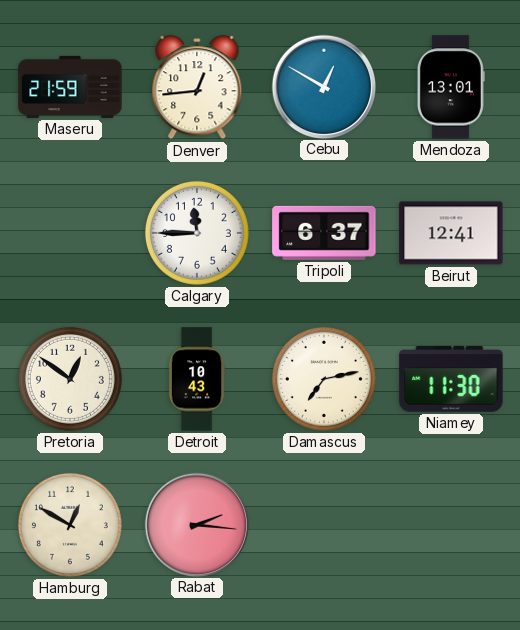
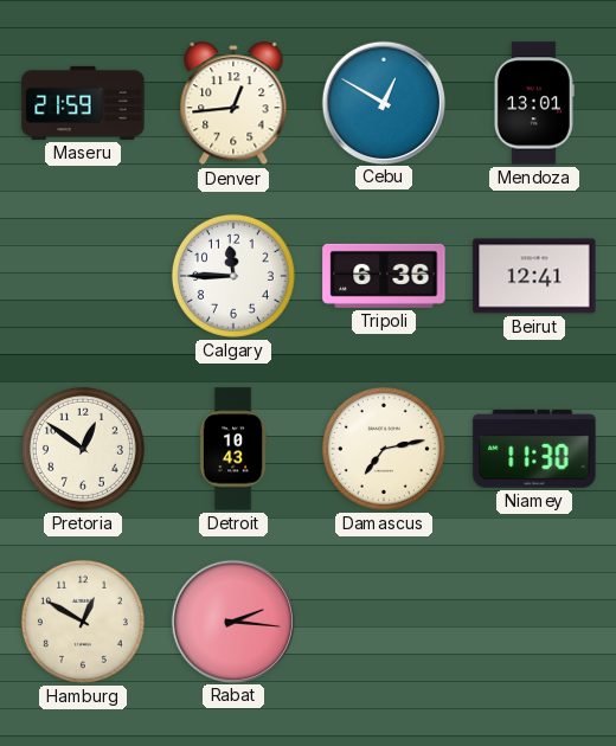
Tripoli: 6:37 -> 6:36
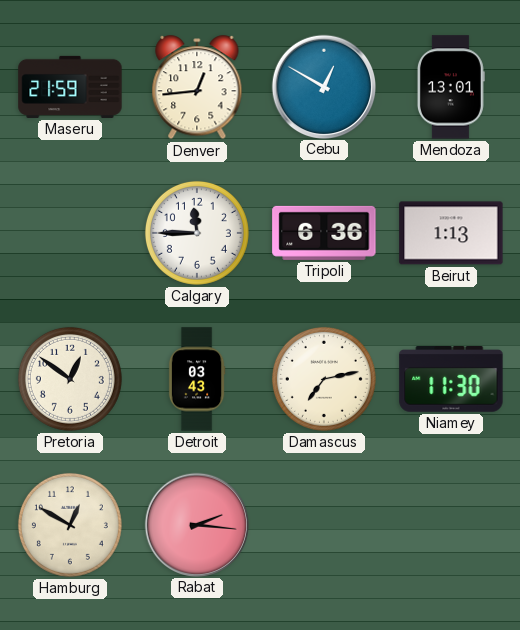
Beirut: 12:41 -> 1:13
Detroit: 10:43 -> 03:43
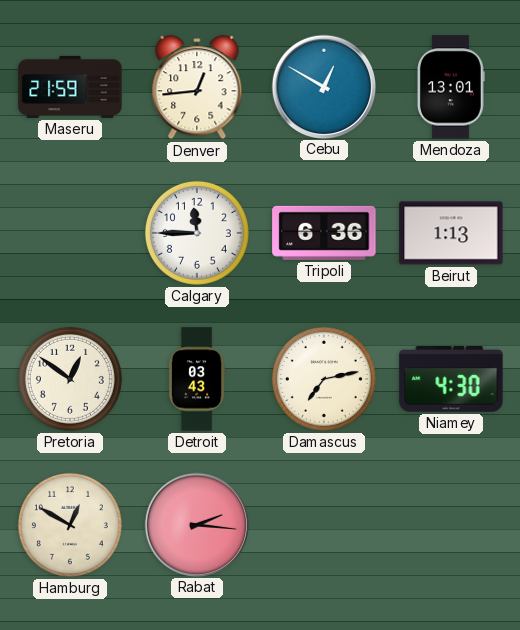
Niamey: 11:30 -> 4:30
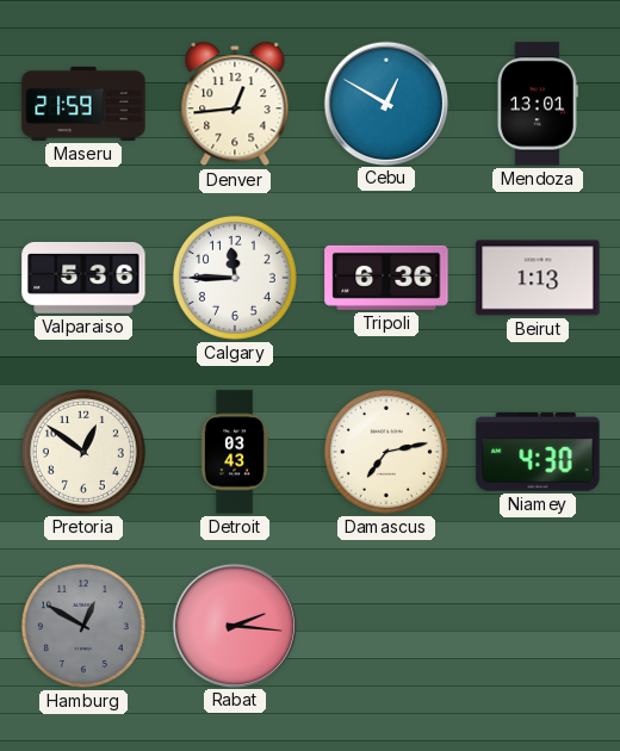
Valparaiso: none -> 5:36
Hamburg dial: cream -> grey
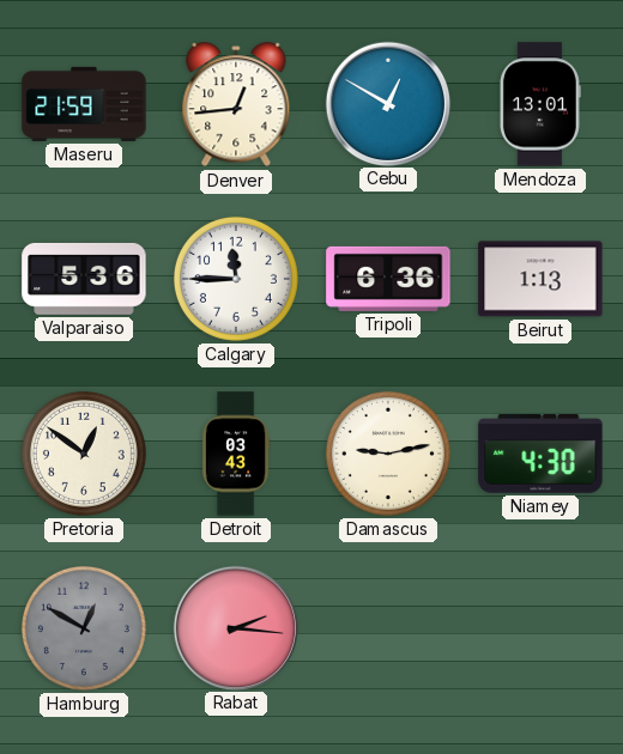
Damascus: 7:13 -> 9:13
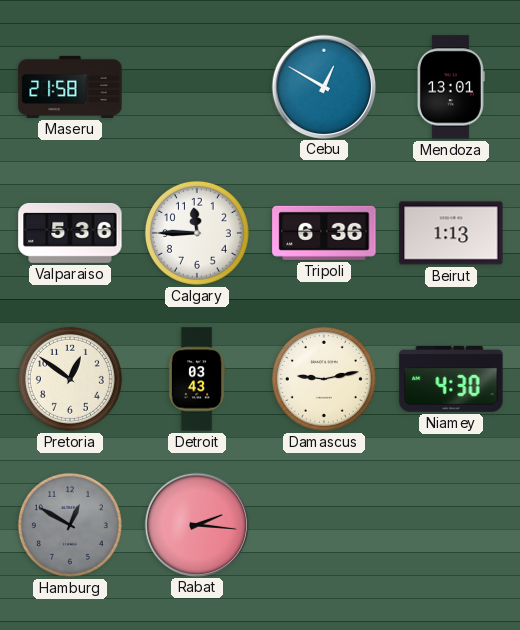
Maseru: 21:59 -> 21:58
Denver: 12:44 -> none
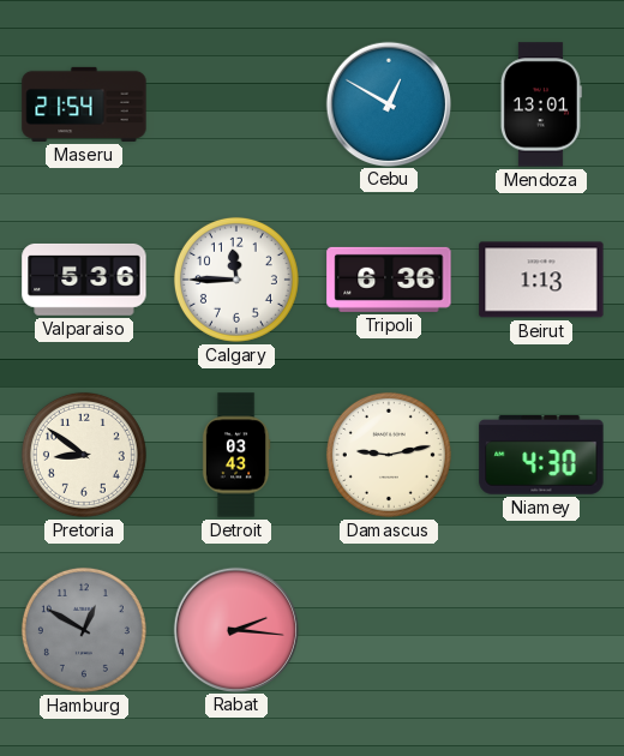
Maseru: 21:58 -> 21:54
Pretoria: 12:51 -> 8:51
